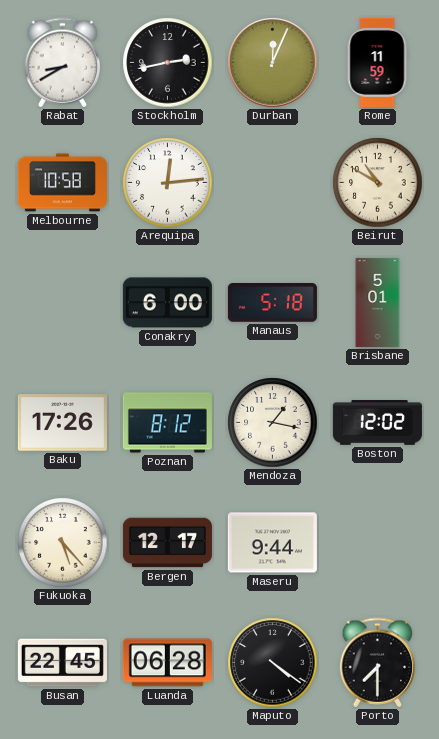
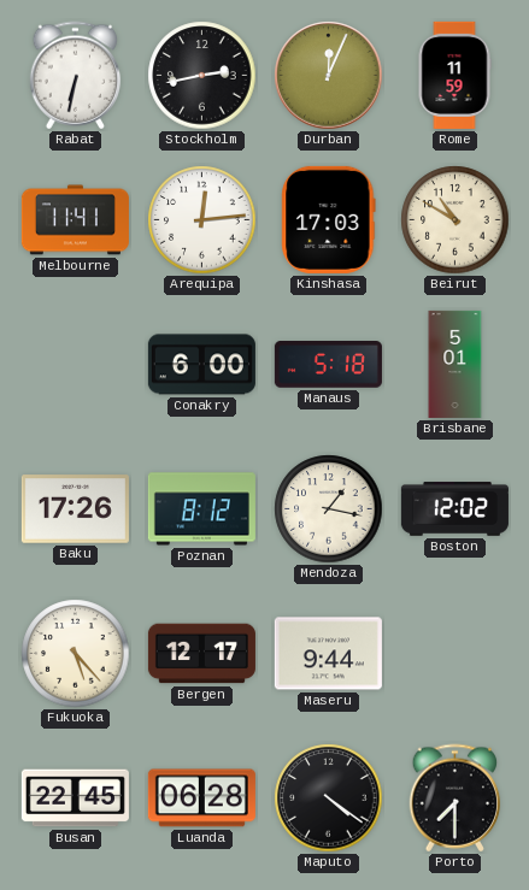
Rabat: 8:40 -> 6:32
Melbourne: 10:58 -> 11:41
Kinshasa: none -> 17:03
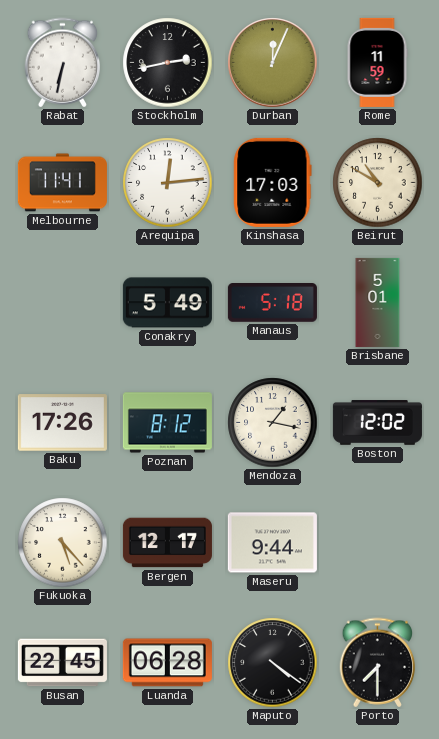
Conakry: 6:00 -> 5:49
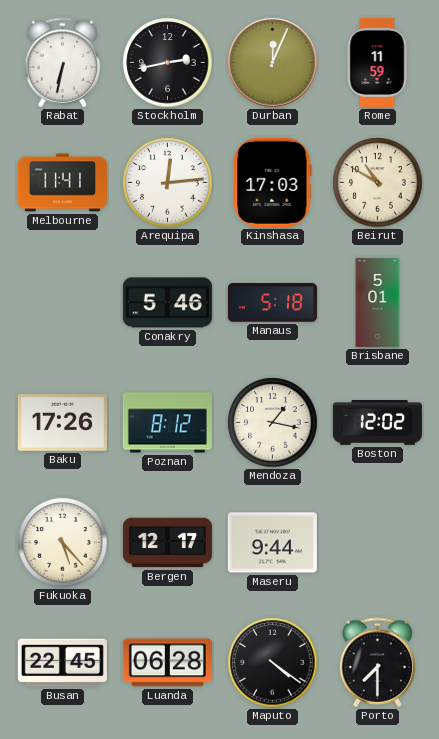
Conakry: 5:49 -> 5:46
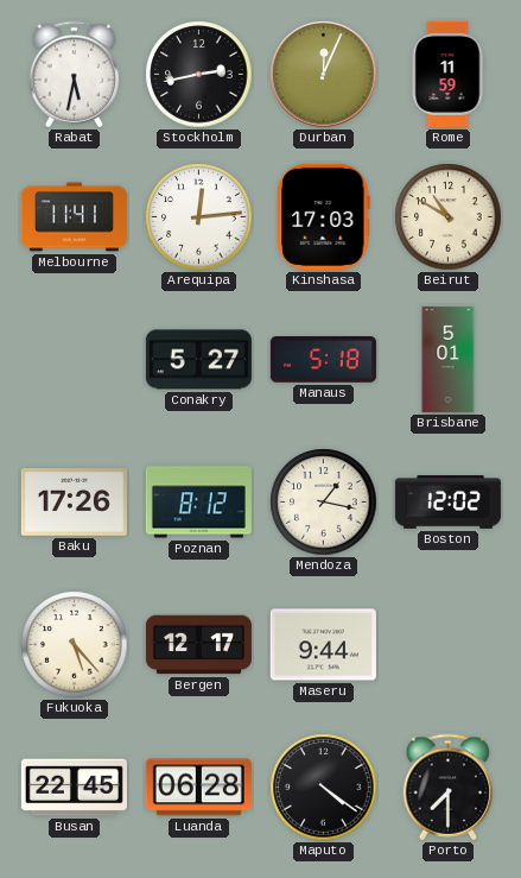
Rabat: 6:32 -> 5:32
Conakry: 5:46 -> 5:27
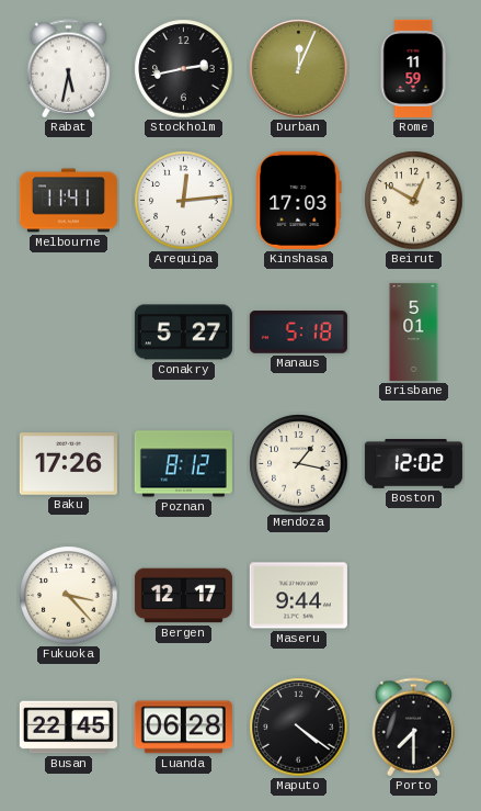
Beirut: 10:50 -> 12:50
Fukuoka: 5:23 -> 3:23
